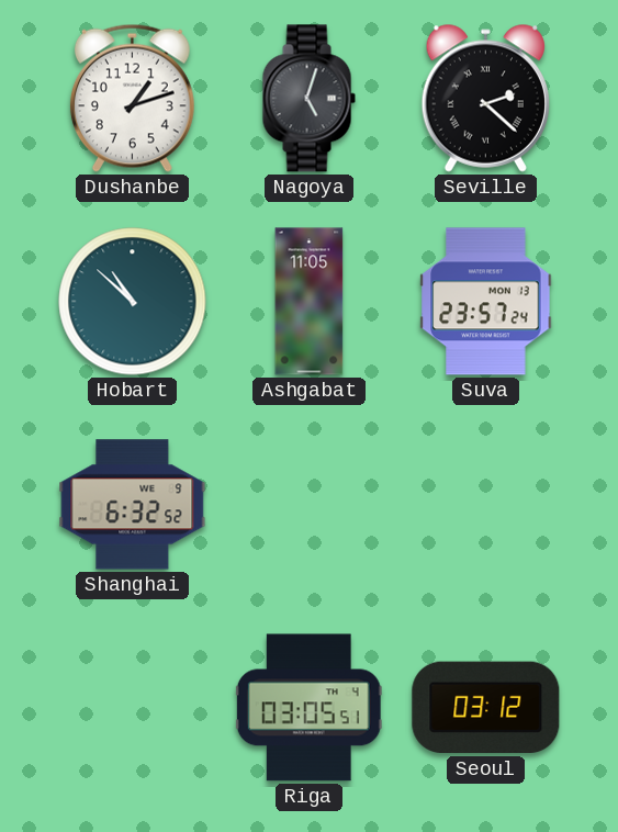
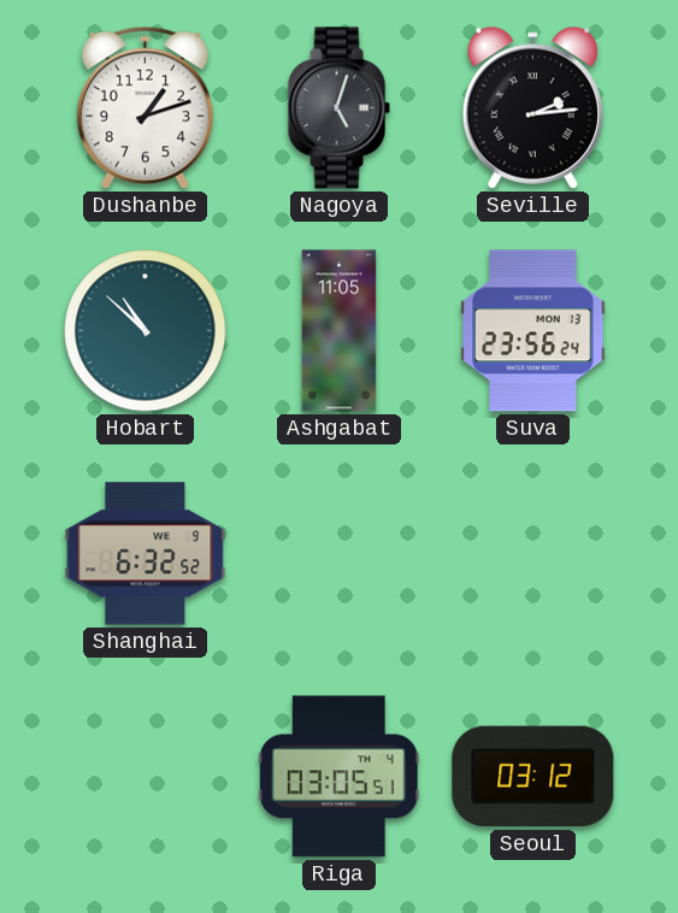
Seville: 2:22 -> 2:14
Suva: 23:57 -> 23:56
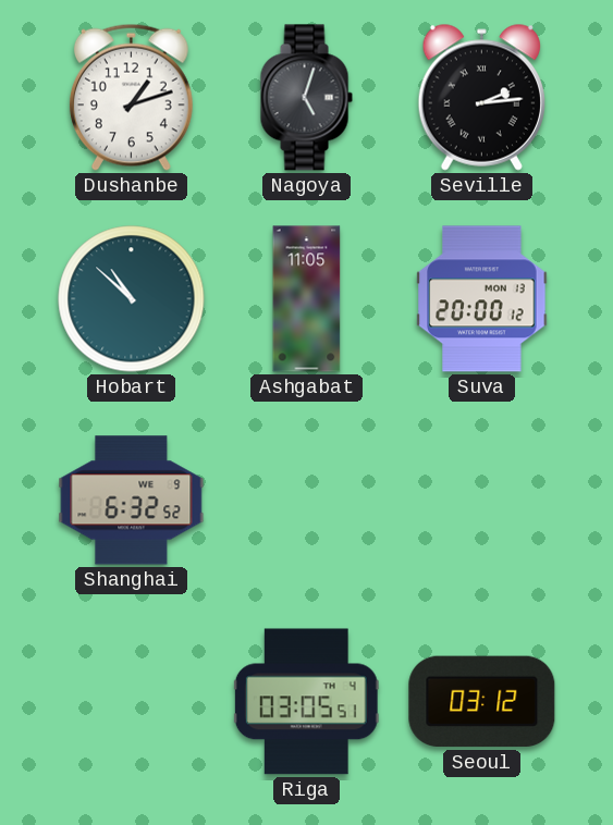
Suva: 23:56 -> 20:00
